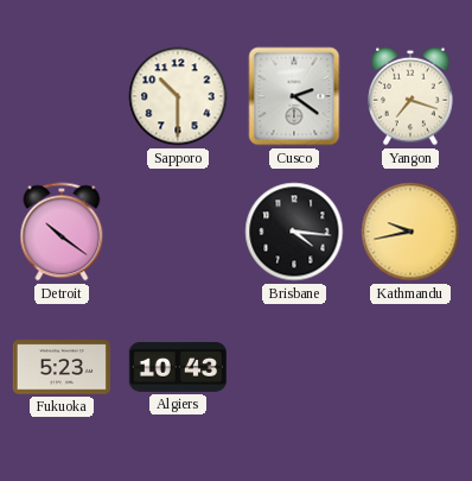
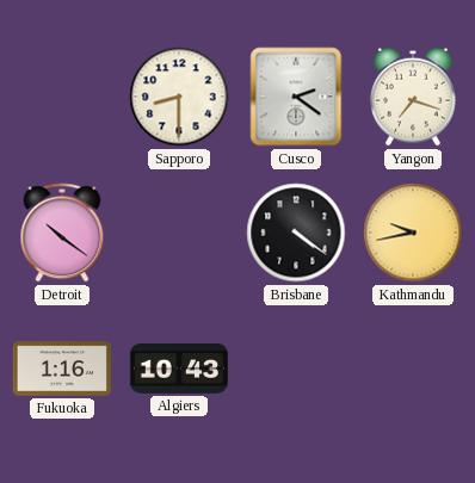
Sapporo: 10:30 -> 8:30
Brisbane: 4:16 -> 4:21
Fukuoka: 5:23 -> 1:16
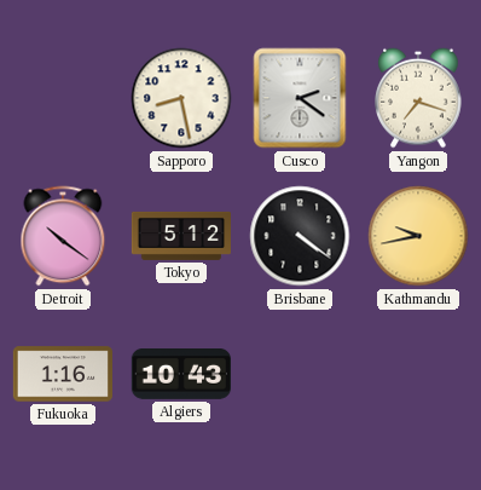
Sapporo: 8:30 -> 8:28
Tokyo: none -> 5:12
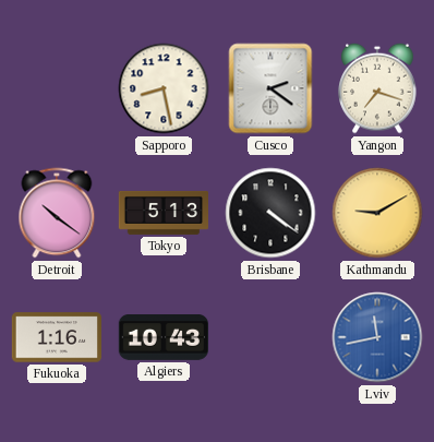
Tokyo: 5:12 -> 5:13
Kathmandu: 9:43 -> 9:10
Lviv: none -> 11:43
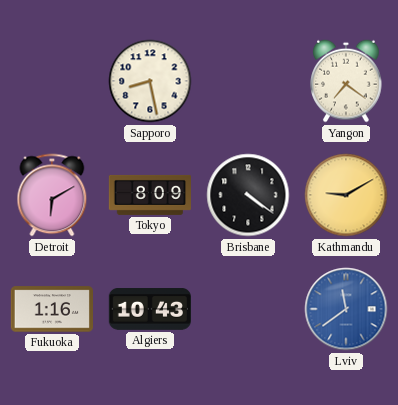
Cusco: 2:21 -> none
Yangon: 7:18 -> 7:21
Detroit: 10:21 -> 6:10
Tokyo: 5:13 -> 8:09
Lviv: 11:43 -> 11:39
